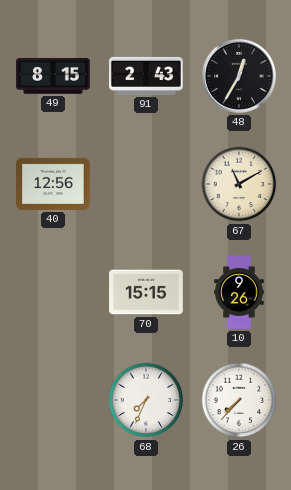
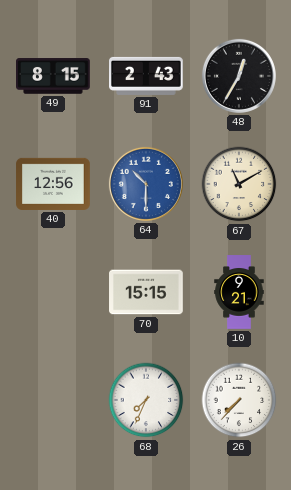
64: none -> 10:30
10: 9:26 -> 9:21
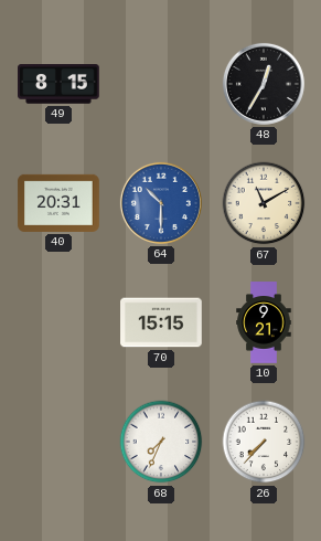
91: 2:43 -> none
40: 12:56 -> 20:31
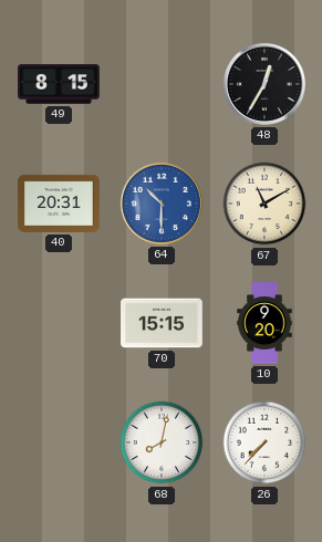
10: 9:21 -> 9:20
68: 7:34 -> 8:02
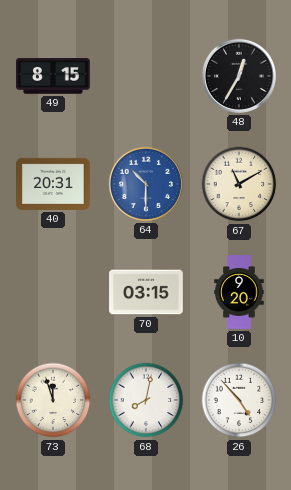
70: 15:15 -> 03:15
73: none -> 11:57
26: 7:37 -> 4:53
